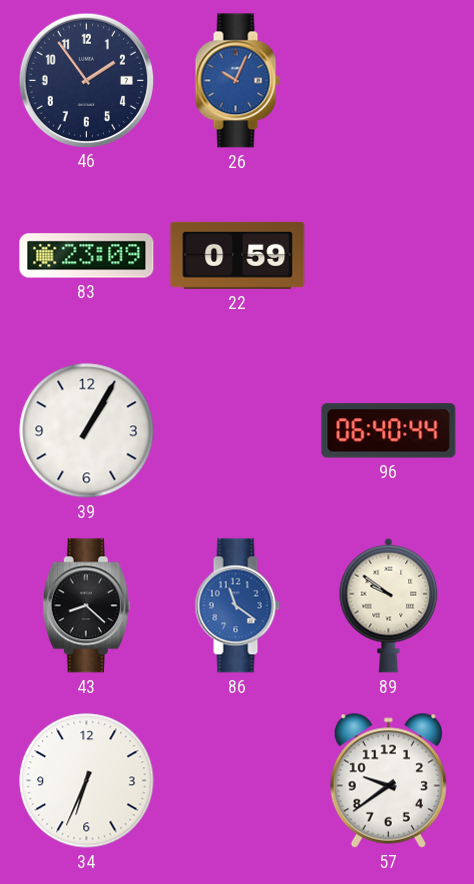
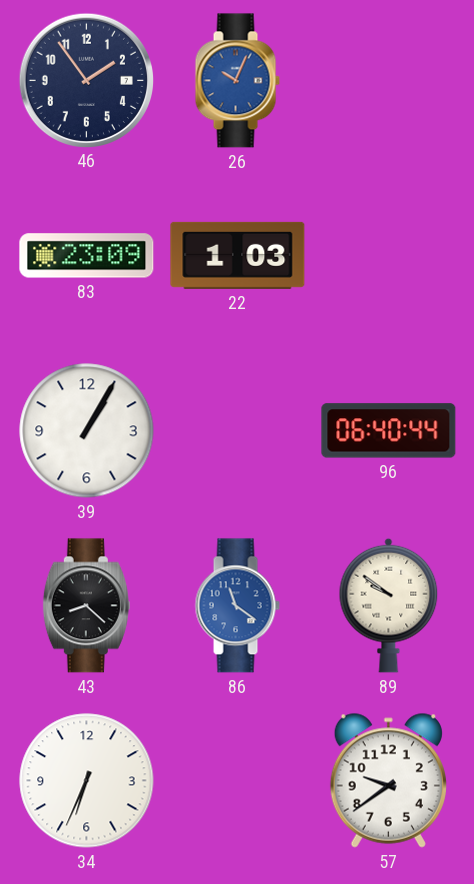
22: 0:59 -> 1:03
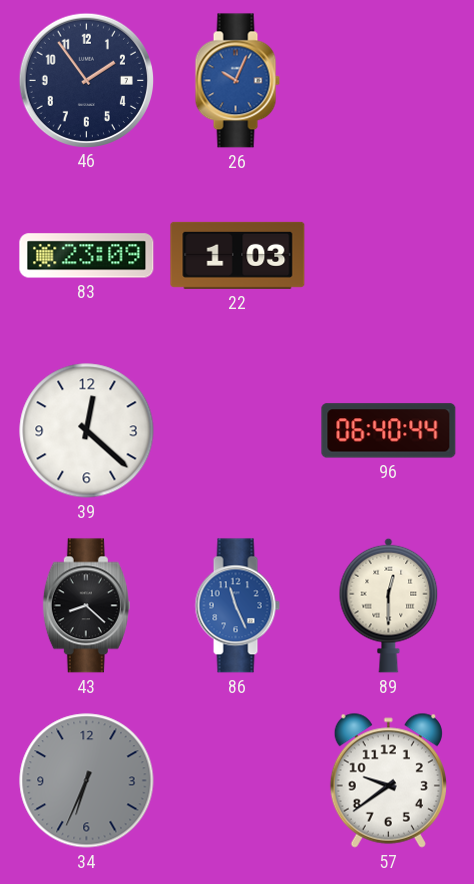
39: 1:05 -> 12:22
86: 11:21 -> 11:26
89: 9:51 -> 12:30
34 dial: white -> grey
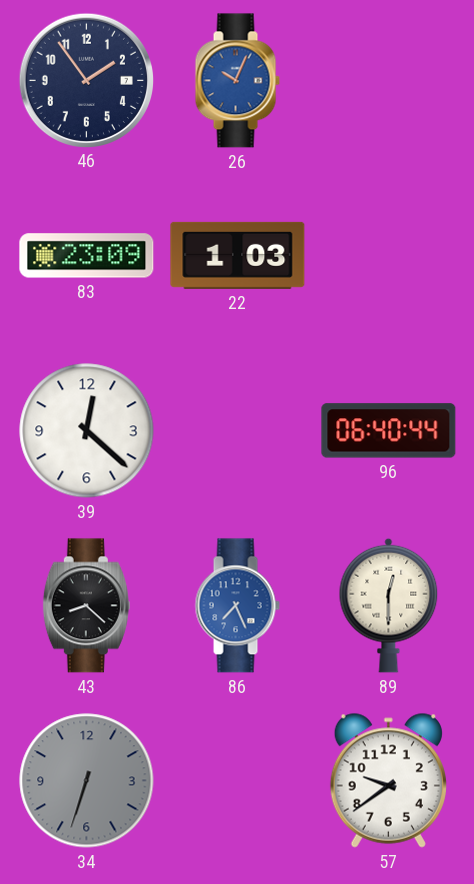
86: 11:26 -> 7:26
34: 6:34 -> 6:33
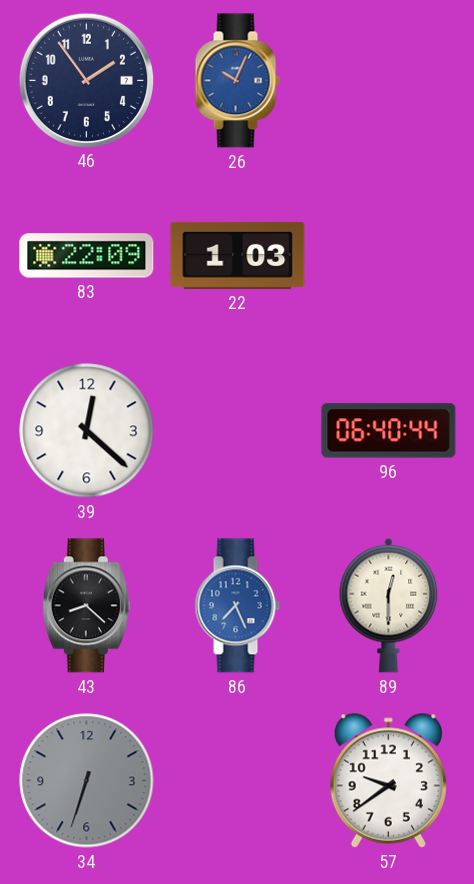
83: 23:09 -> 22:09
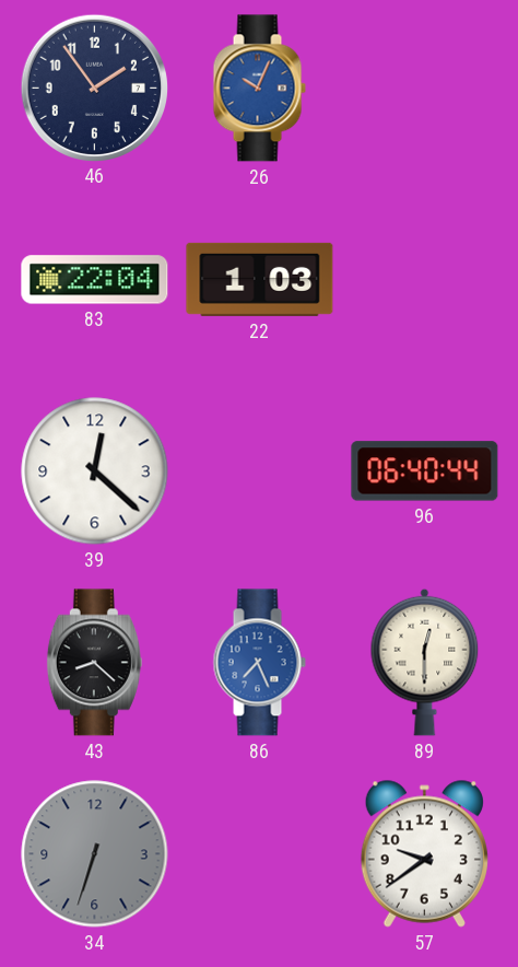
83: 22:09 -> 22:04
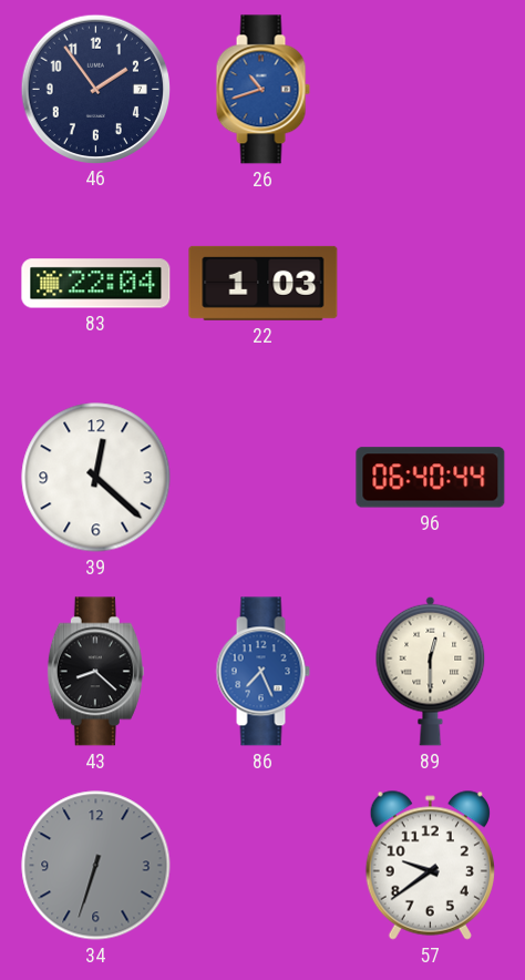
26: 10:04 -> 10:42
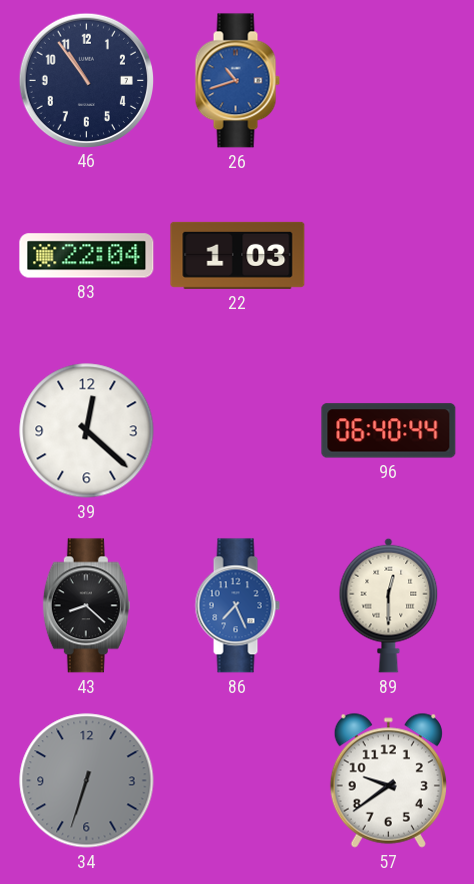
46: 1:54 -> 10:54
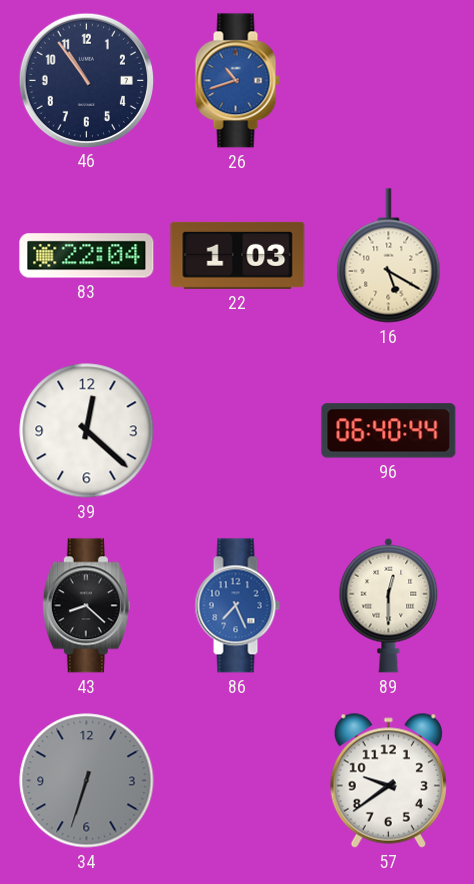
16: none -> 5:20
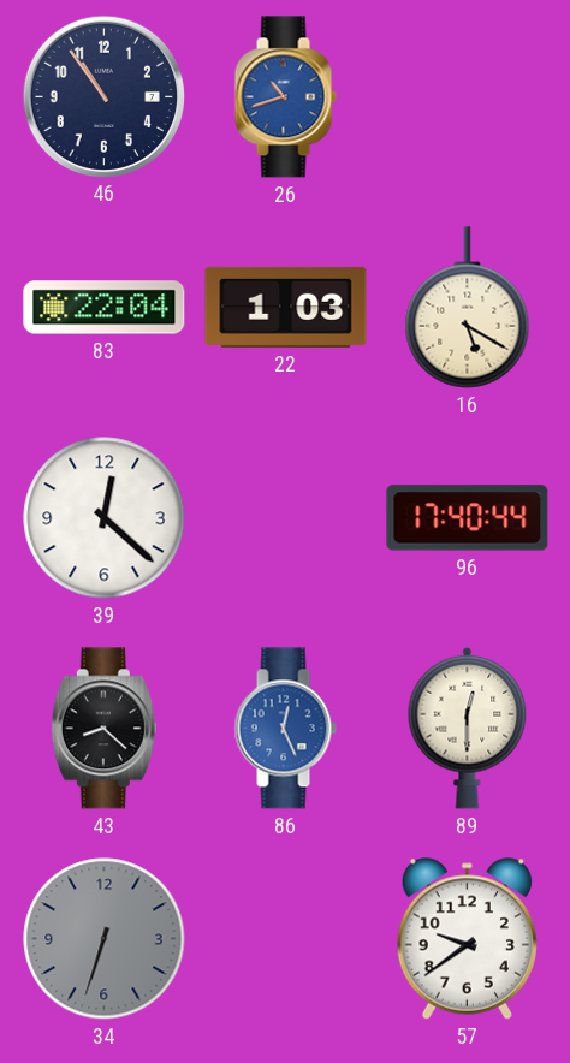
96: 06:40 -> 17:40
86: 7:26 -> 12:26
